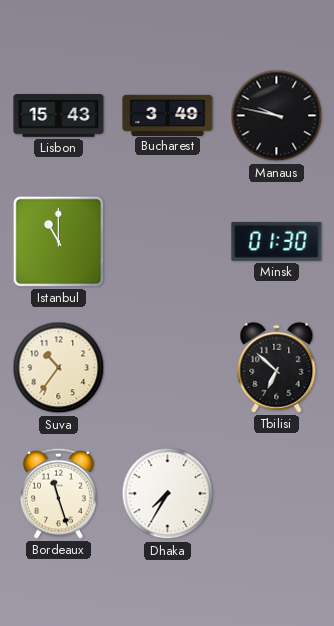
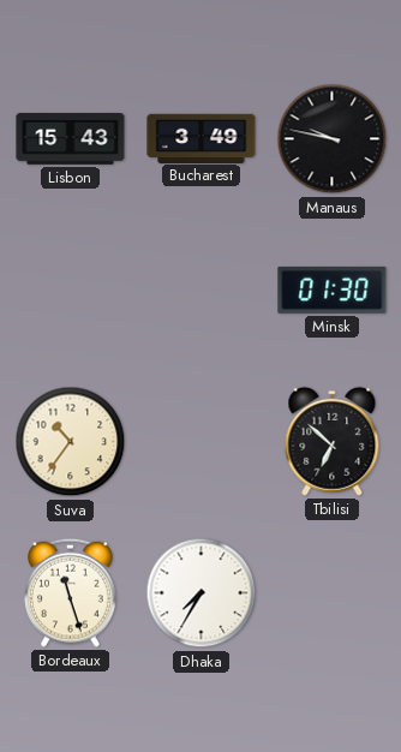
Istanbul: 11:00 -> none
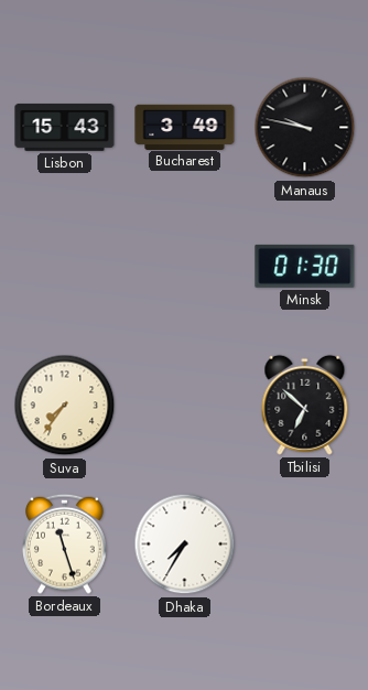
Suva: 10:36 -> 7:36
